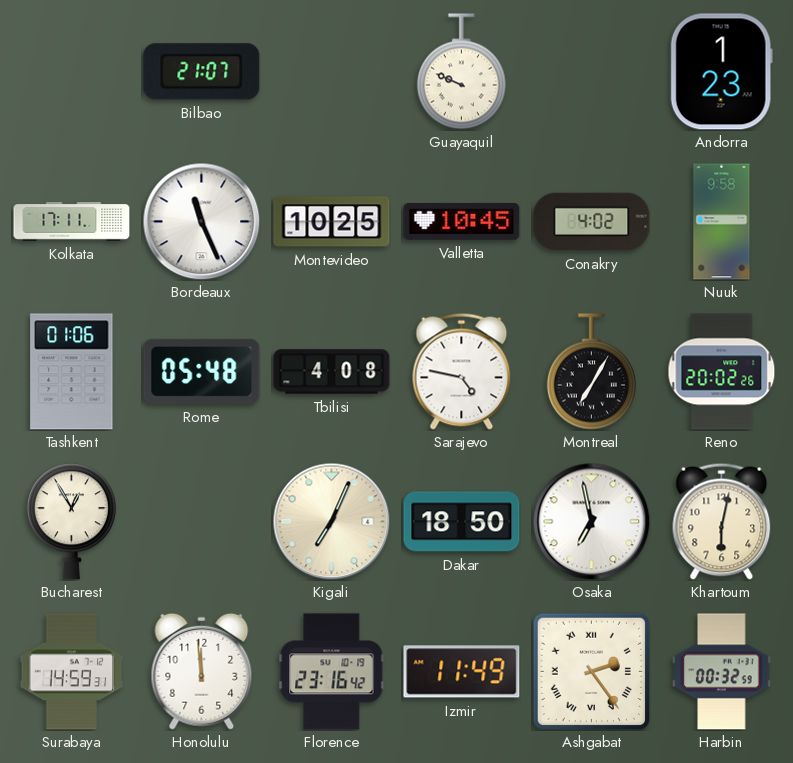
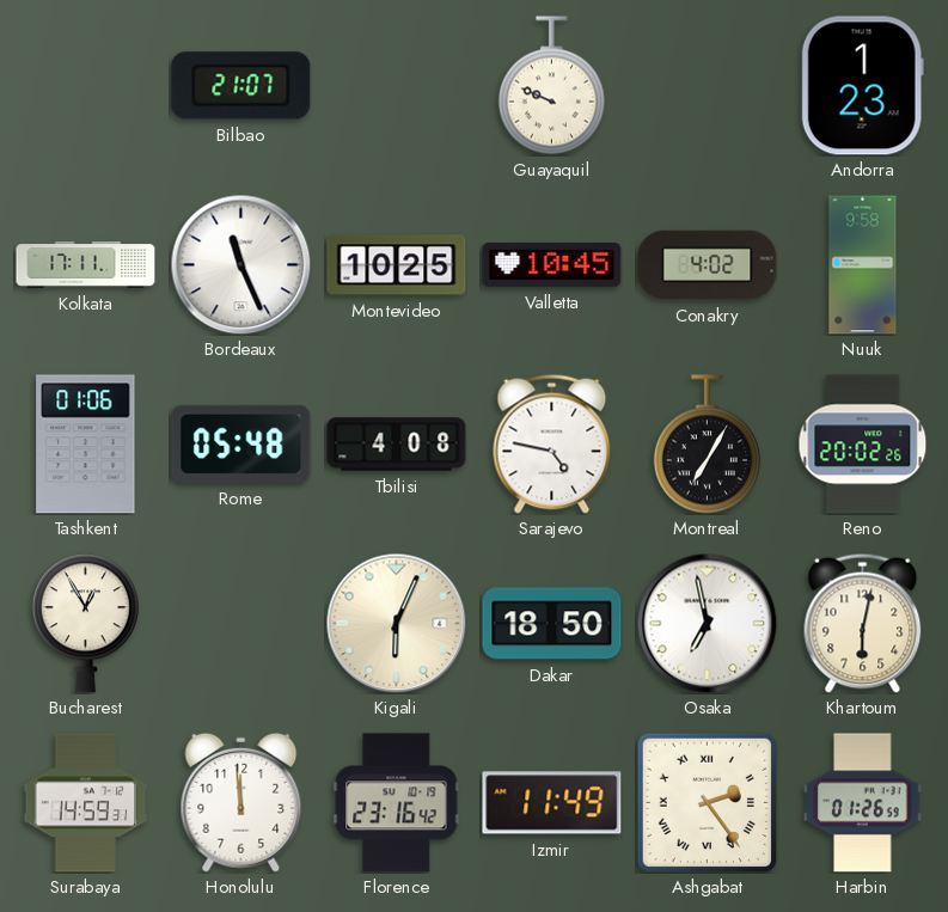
Kigali: 7:04 -> 6:04
Harbin: 00:32 -> 01:26
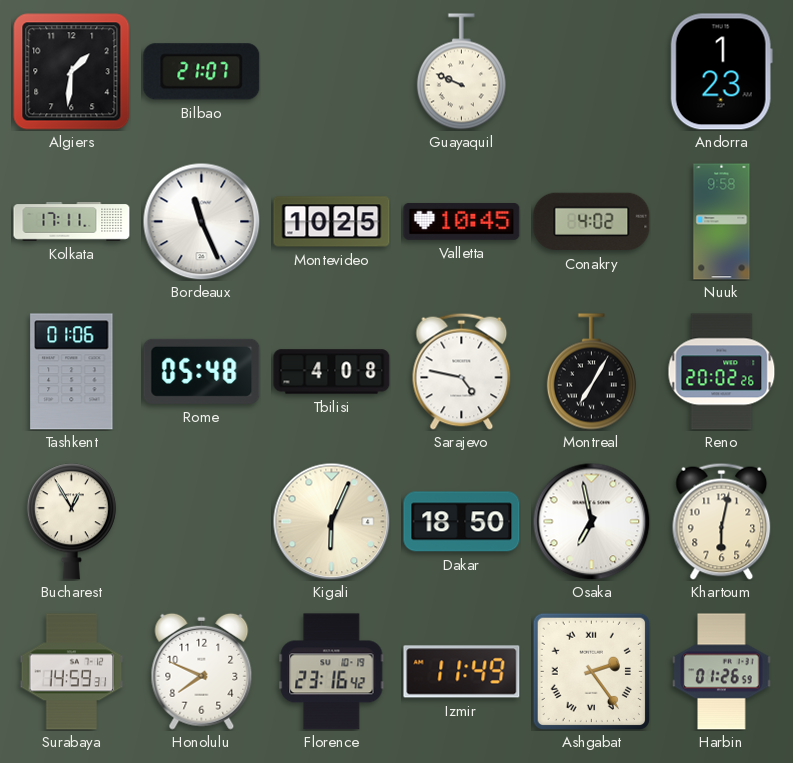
Algiers: none -> 1:31
Honolulu: 11:59 -> 7:49
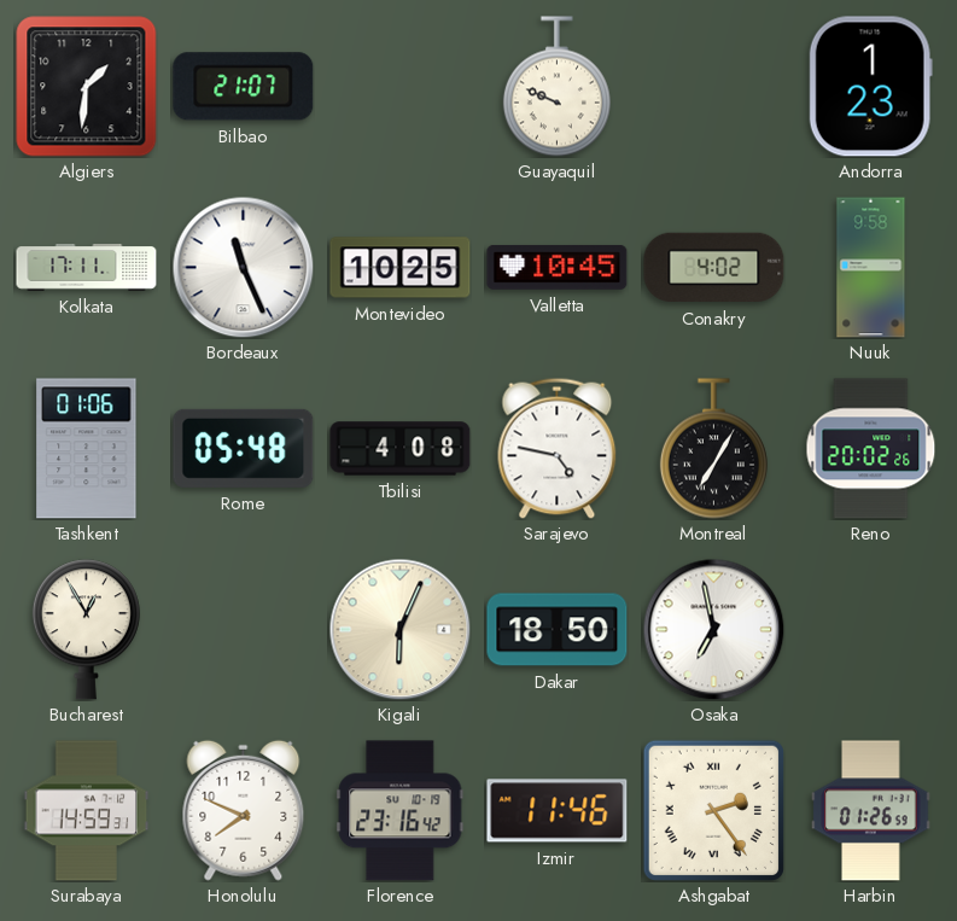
Khartoum: 6:02 -> none
Izmir: 11:49 -> 11:46
